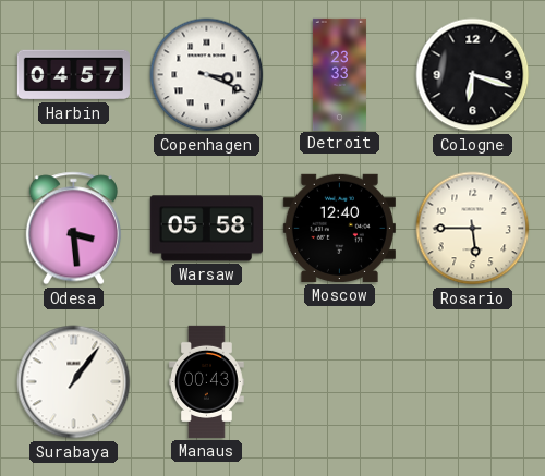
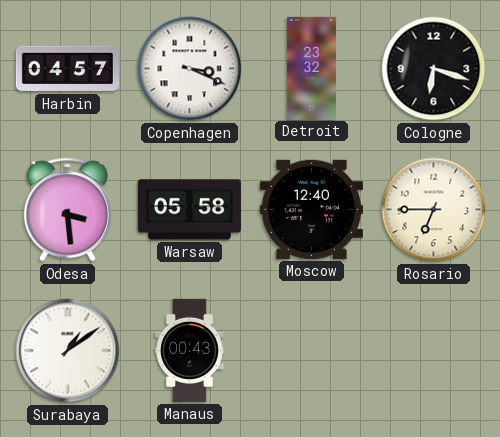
Detroit: 23:33 -> 23:32
Rosario: 5:45 -> 6:45
Surabaya: 1:06 -> 1:09
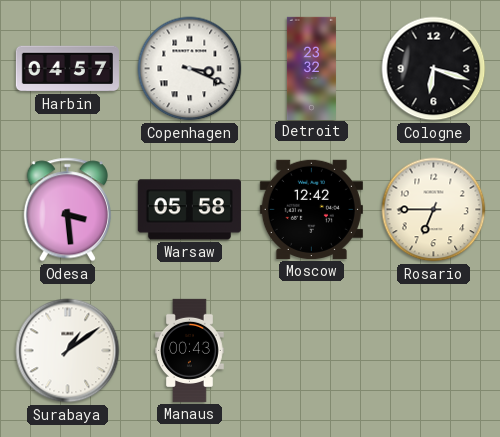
Moscow: 12:40 -> 12:42
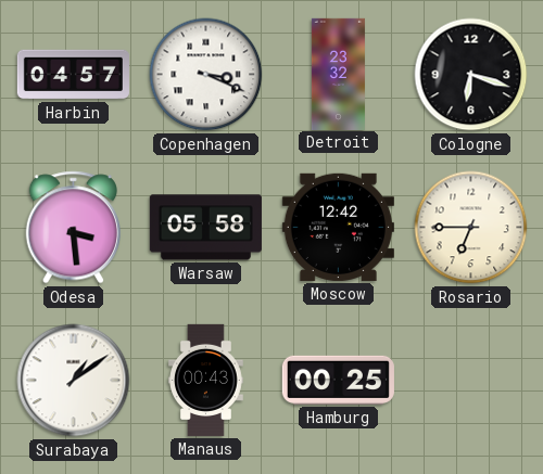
Hamburg: none -> 00:25
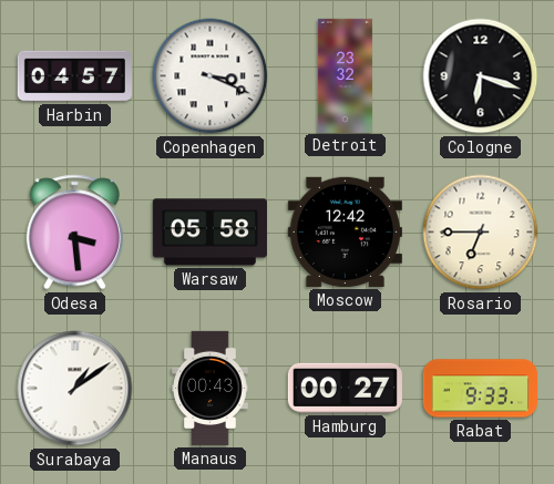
Hamburg: 00:25 -> 00:27
Rabat: none -> 9:33
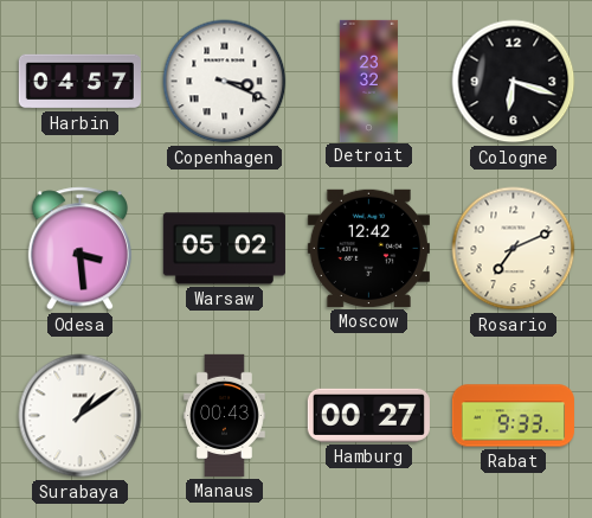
Warsaw: 05:58 -> 05:02
Rosario: 6:45 -> 7:11
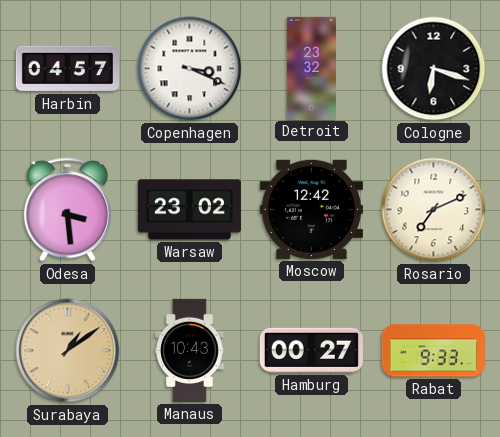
Warsaw: 05:02 -> 23:02
Surabaya dial: white -> champagne
Manaus: 00:43 -> 10:43
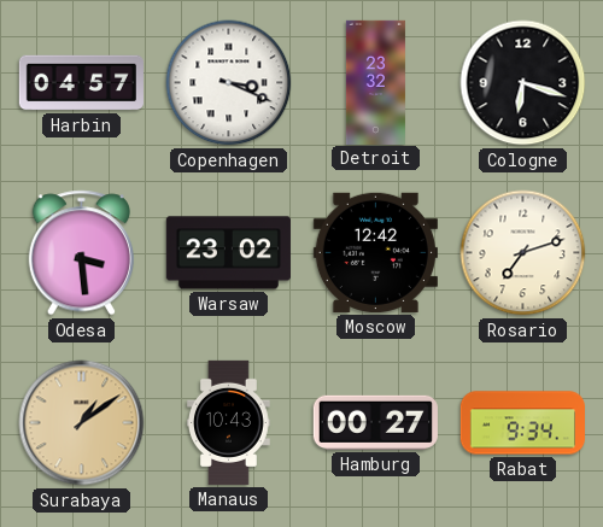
Rosario: 7:11 -> 7:12
Rabat: 9:33 -> 9:34
